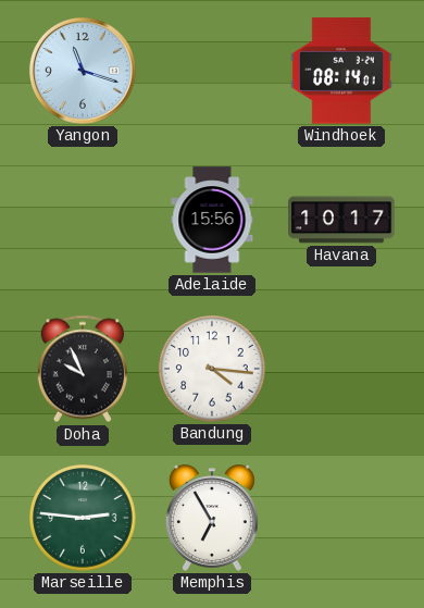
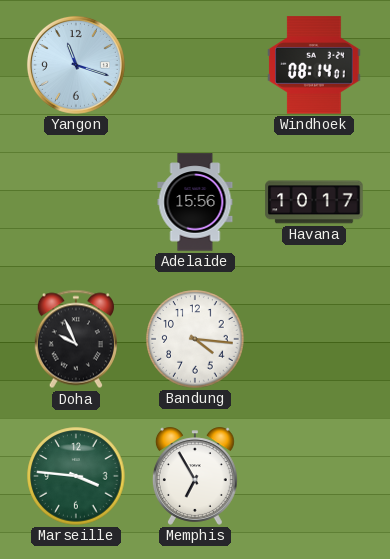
Marseille: 2:46 -> 3:46
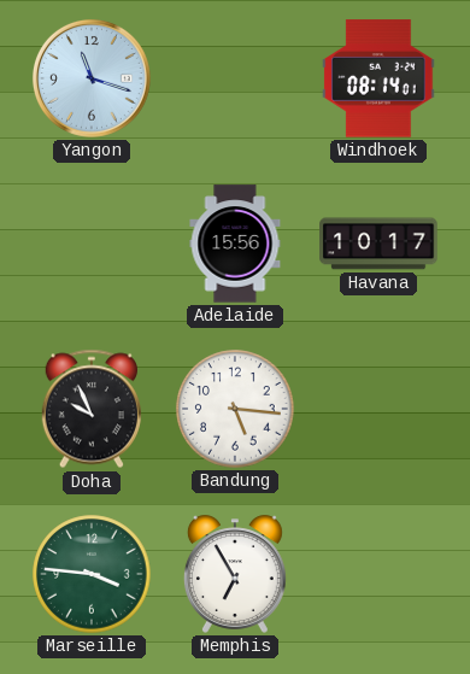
Bandung: 4:16 -> 5:16
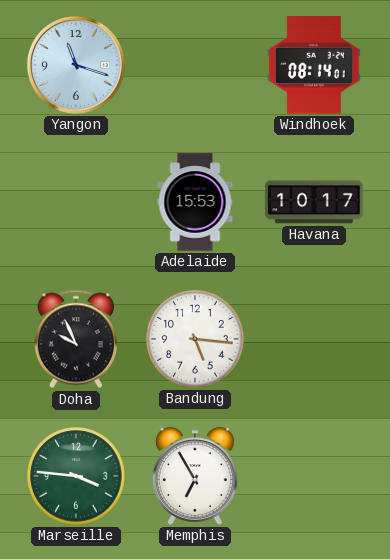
Adelaide: 15:56 -> 15:53
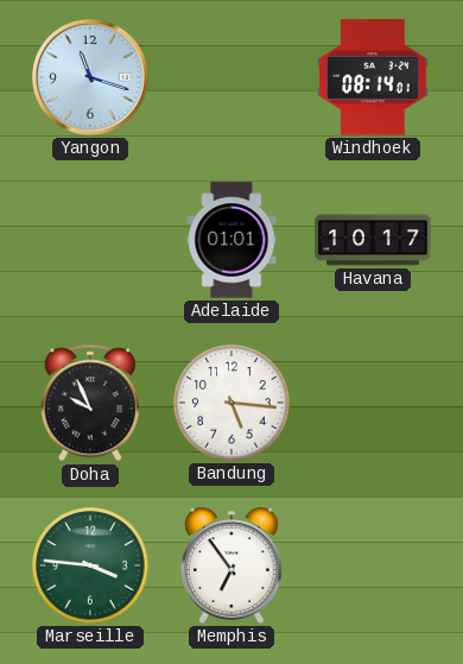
Adelaide: 15:53 -> 01:01
Memphis: 6:55 -> 6:54
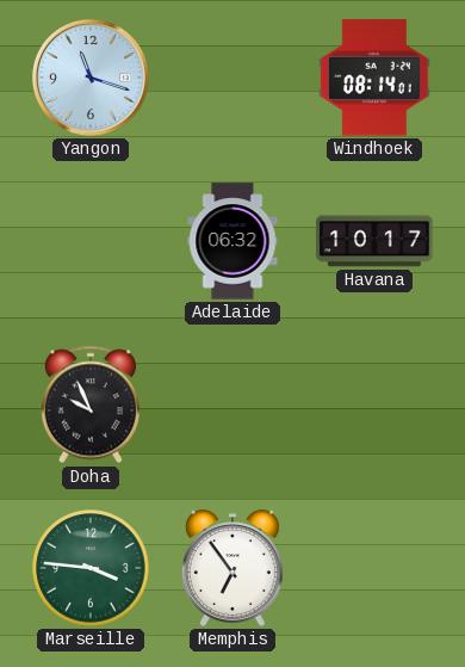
Adelaide: 01:01 -> 06:32
Bandung: 5:16 -> none
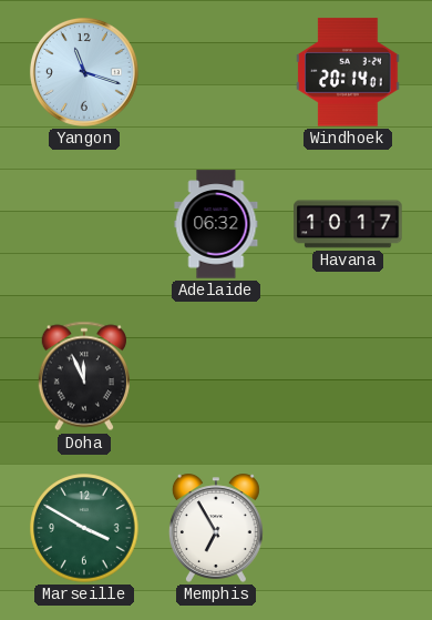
Windhoek: 08:14 -> 20:14
Doha: 9:56 -> 11:56
Marseille: 3:46 -> 3:50
Memphis: 6:54 -> 6:55
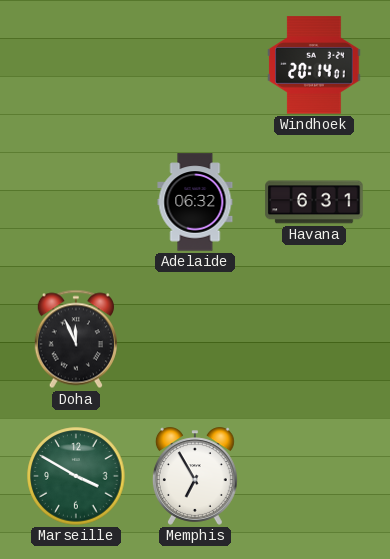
Yangon: 11:18 -> none
Havana: 10:17 -> 6:31
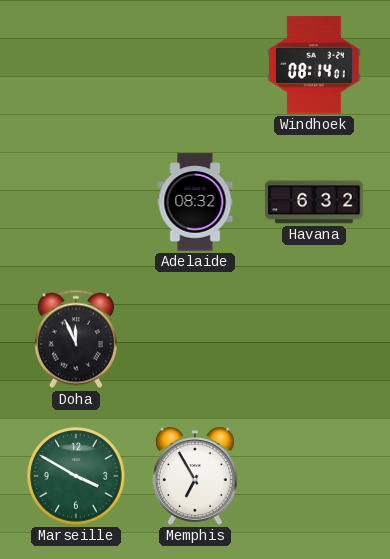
Windhoek: 20:14 -> 08:14
Adelaide: 06:32 -> 08:32
Havana: 6:31 -> 6:32
